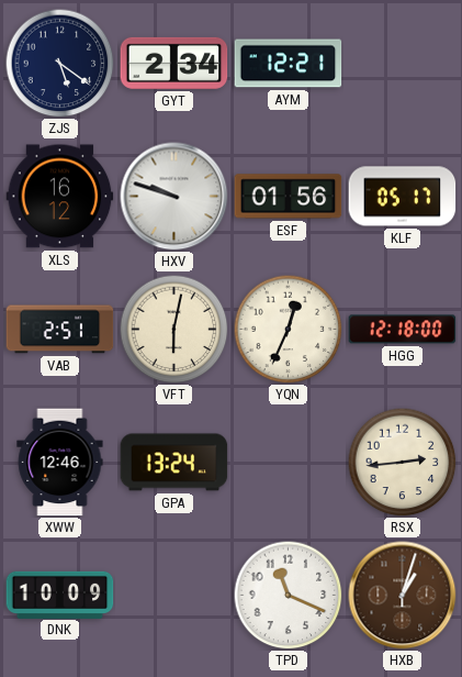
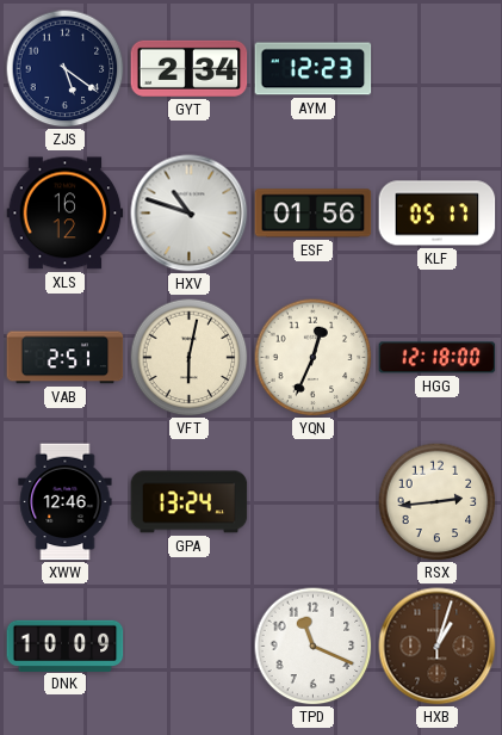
AYM: 12:21 -> 12:23
HXV: 9:48 -> 10:48
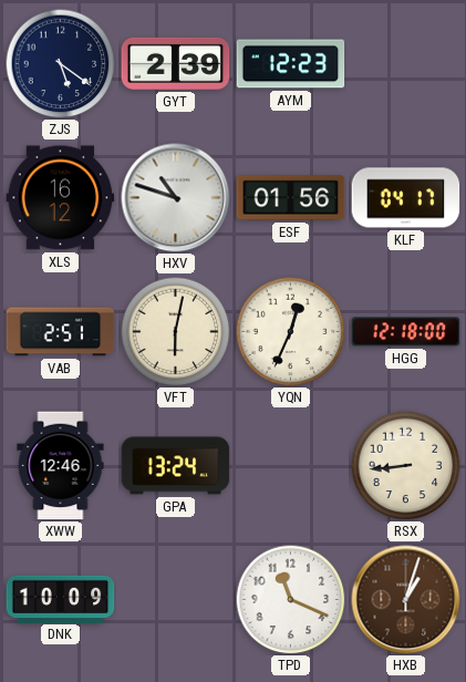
GYT: 2:34 -> 2:39
KLF: 05:17 -> 04:17
RSX: 2:44 -> 8:44
